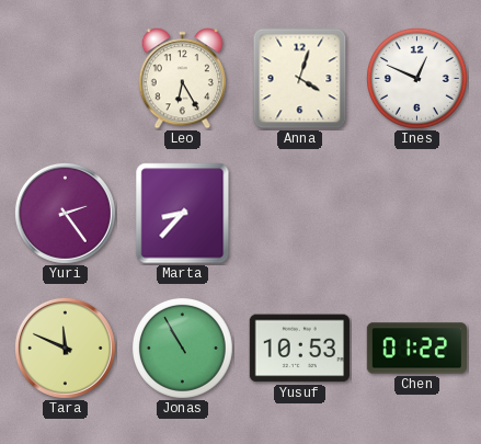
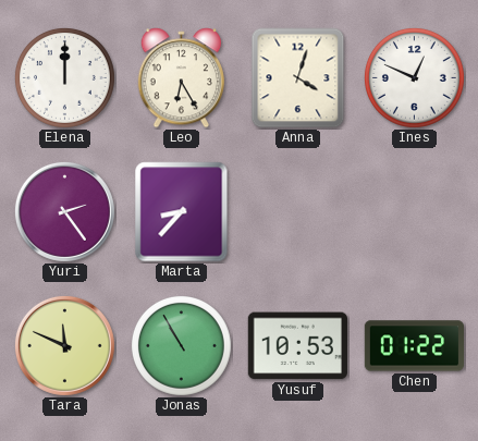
Elena: none -> 12:00
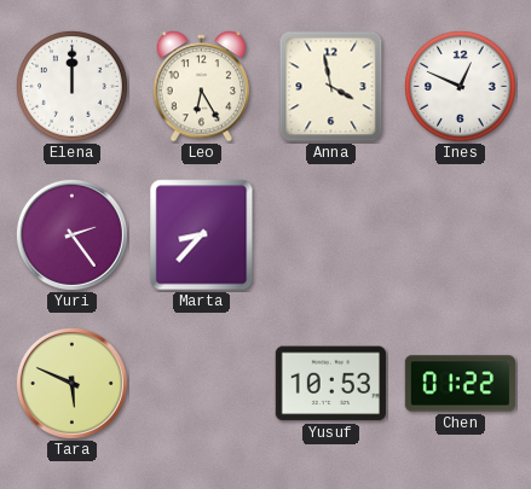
Anna: 4:03 -> 3:58
Tara: 11:49 -> 5:49
Jonas: 10:55 -> none
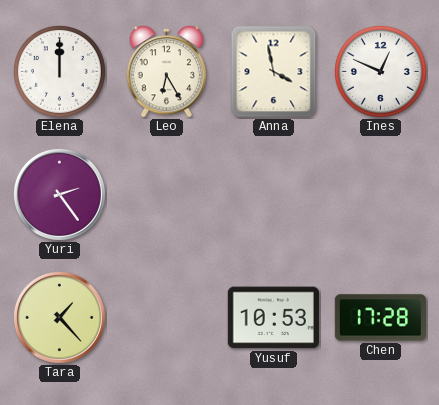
Marta: 8:37 -> none
Tara: 5:49 -> 1:23
Chen: 01:22 -> 17:28
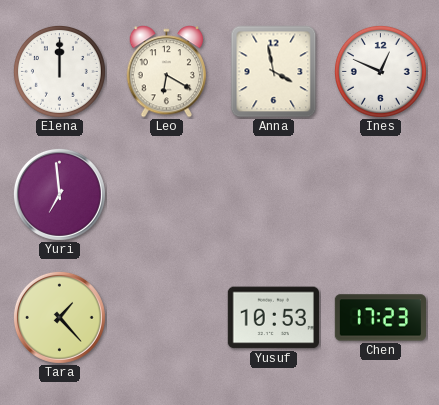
Leo: 6:25 -> 6:20
Yuri: 2:24 -> 6:59
Chen: 17:28 -> 17:23
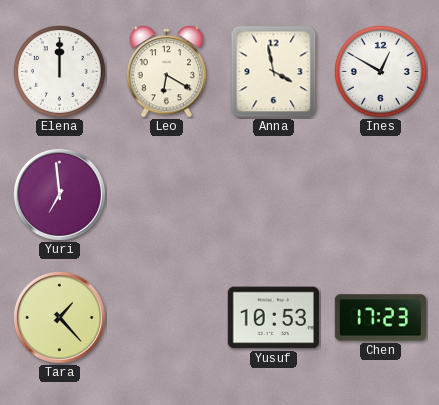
Ines: 12:49 -> 12:50
